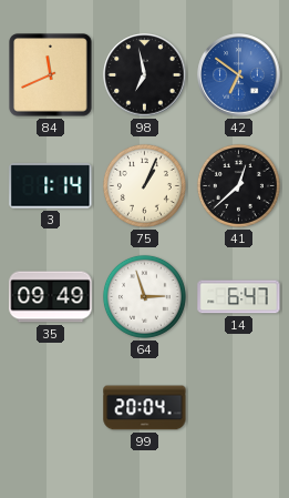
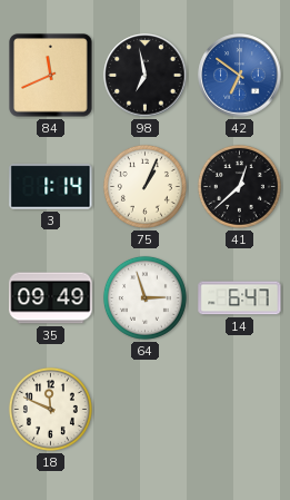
18: none -> 11:49
99: 20:04 -> none
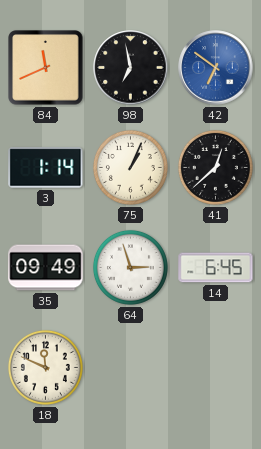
14: 6:47 -> 6:45
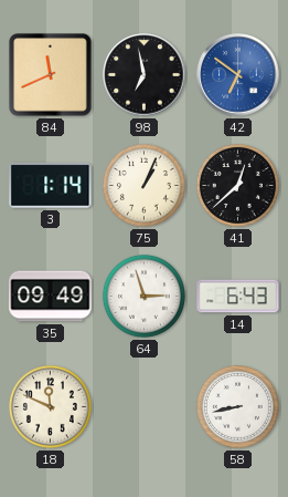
14: 6:45 -> 6:43
58: none -> 8:43
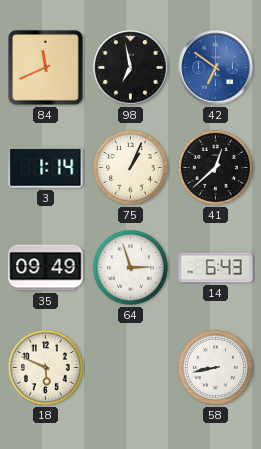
18: 11:49 -> 5:49
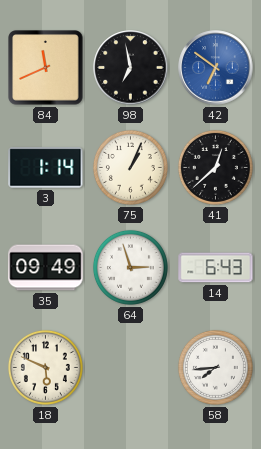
58: 8:43 -> 7:44
